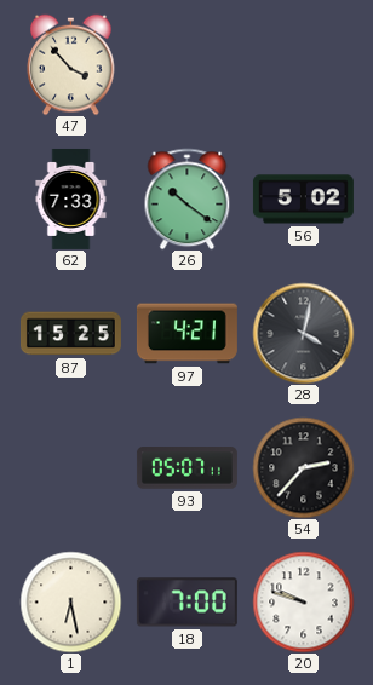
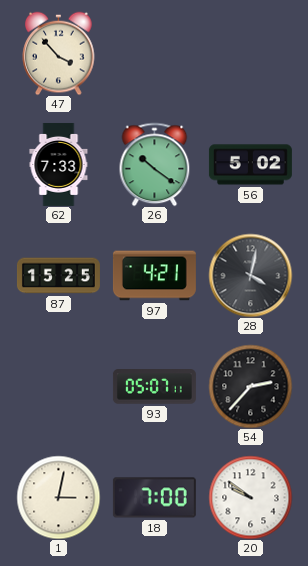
1: 6:28 -> 3:02
20: 9:48 -> 9:51
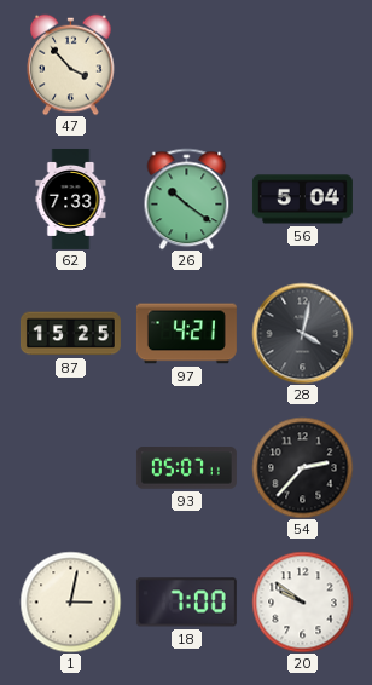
56: 5:02 -> 5:04
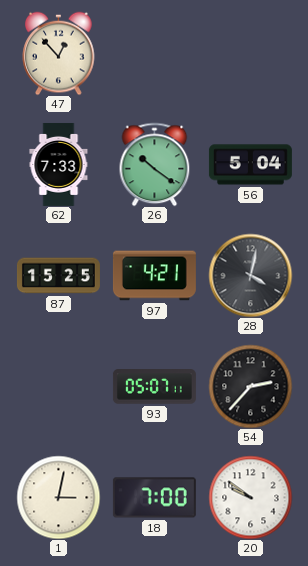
47: 3:53 -> 12:53
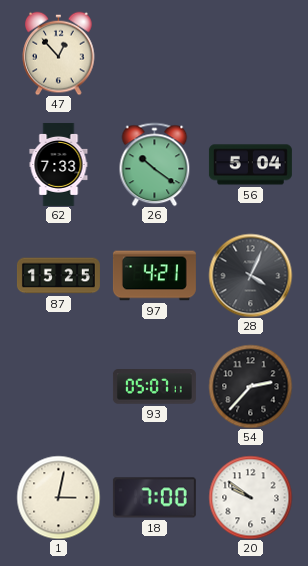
28: 4:02 -> 4:04
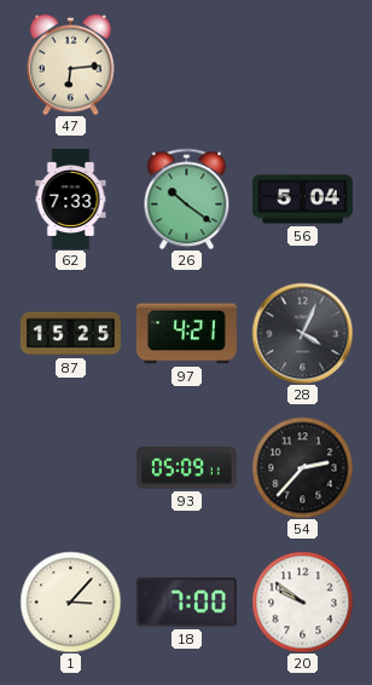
47: 12:53 -> 6:14
93: 05:07 -> 05:09
1: 3:02 -> 3:07
